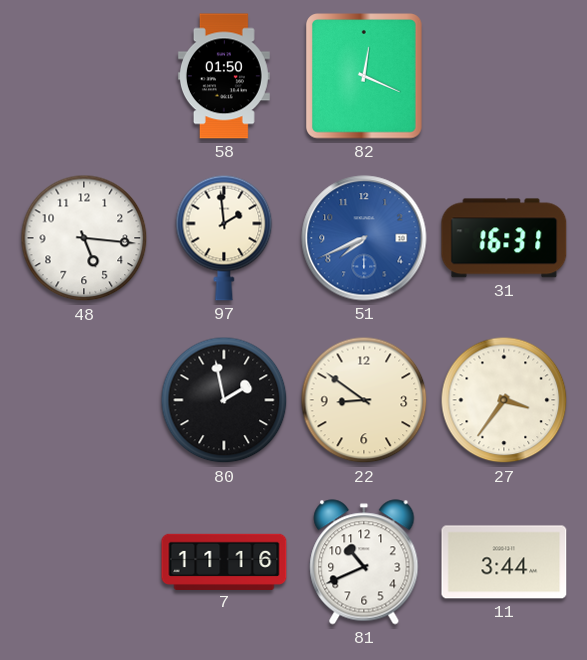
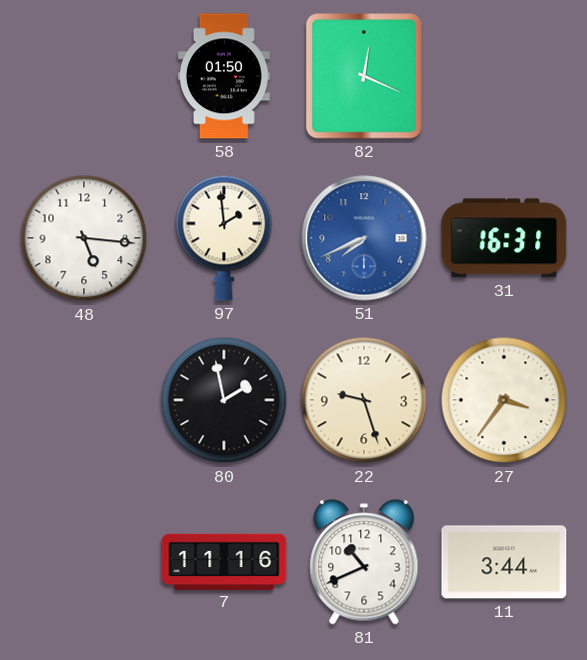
22: 8:51 -> 9:27
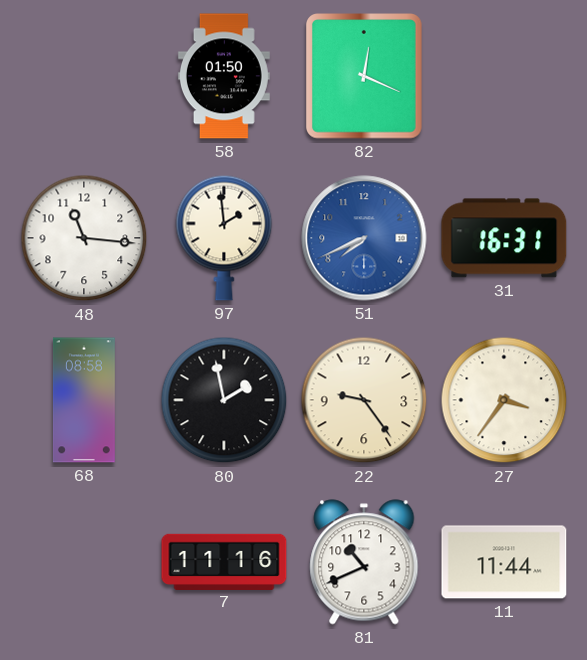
48: 5:16 -> 11:16
68: none -> 08:58
22: 9:27 -> 9:24
11: 3:44 -> 11:44
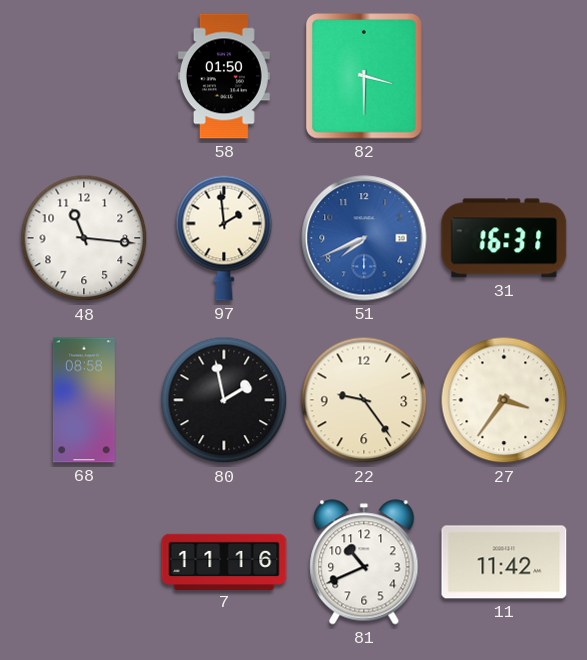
82: 12:19 -> 3:30
11: 11:44 -> 11:42
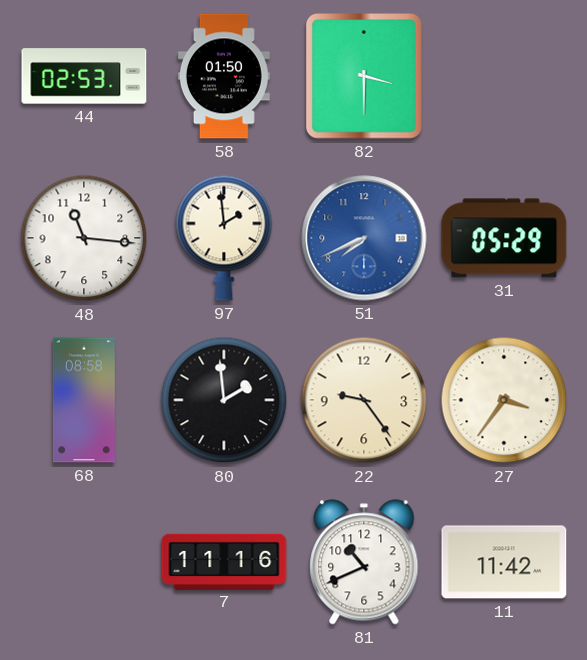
44: none -> 02:53
31: 16:31 -> 05:29
80: 1:58 -> 1:59
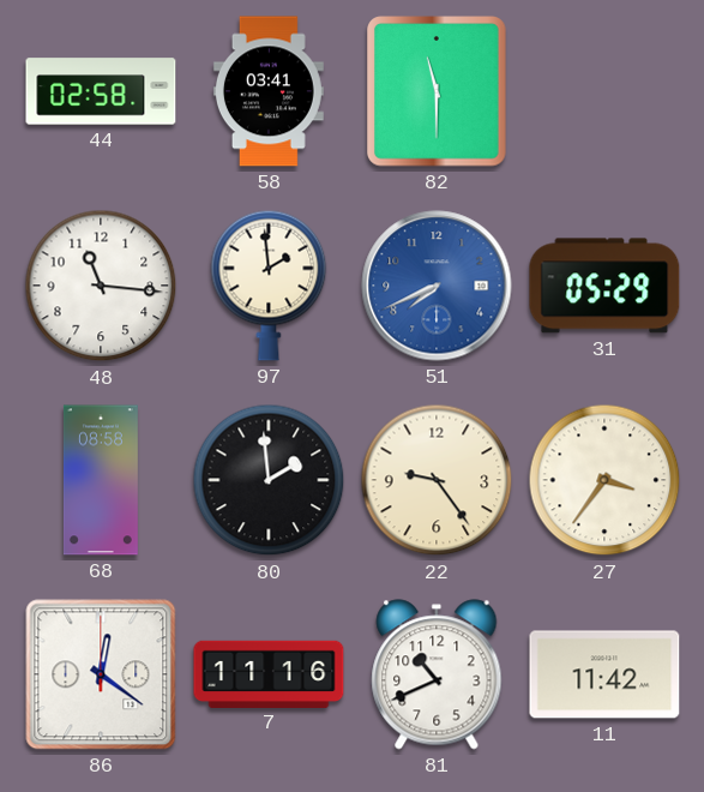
44: 02:53 -> 02:58
58: 01:50 -> 03:41
82: 3:30 -> 11:30
86: none -> 12:21
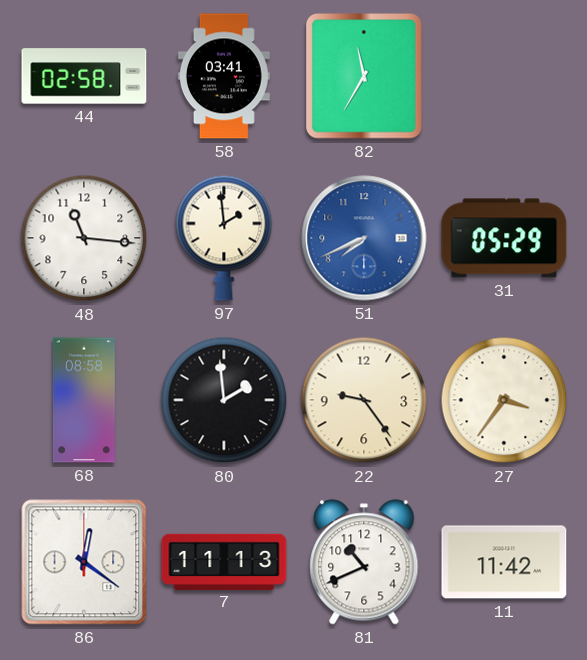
82: 11:30 -> 11:35
7: 11:16 -> 11:13
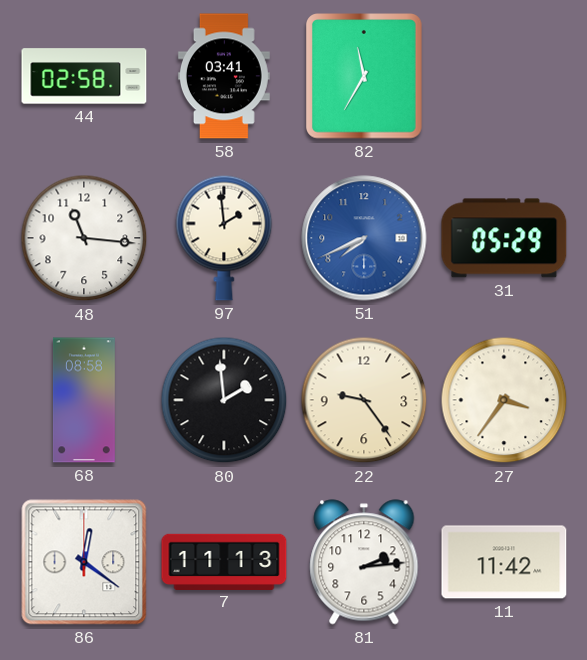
81: 10:41 -> 2:14
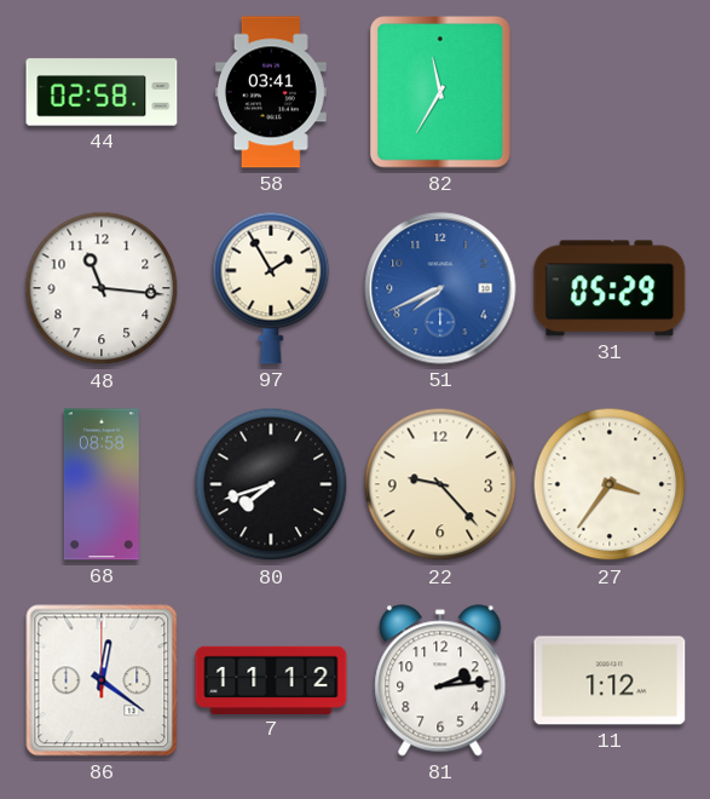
97: 1:59 -> 1:55
80: 1:59 -> 7:42
22: 9:24 -> 9:23
7: 11:13 -> 11:12
11: 11:42 -> 1:12
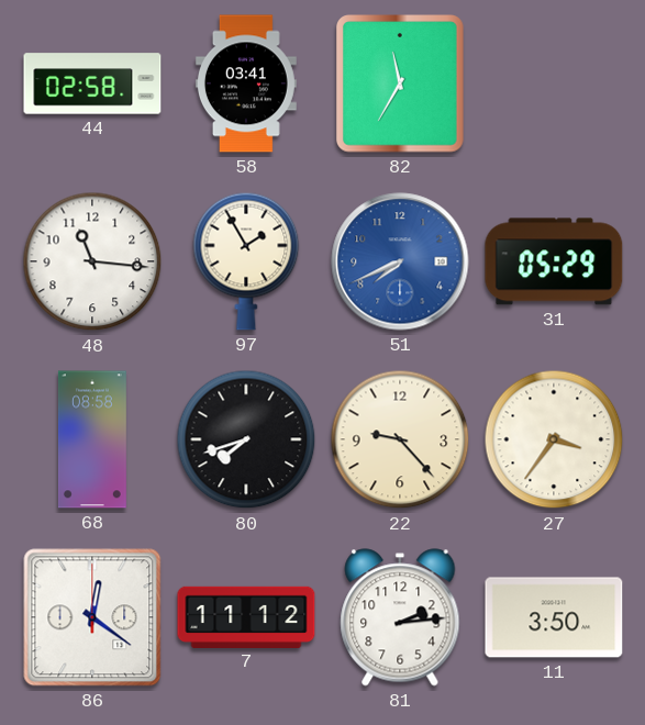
11: 1:12 -> 3:50
